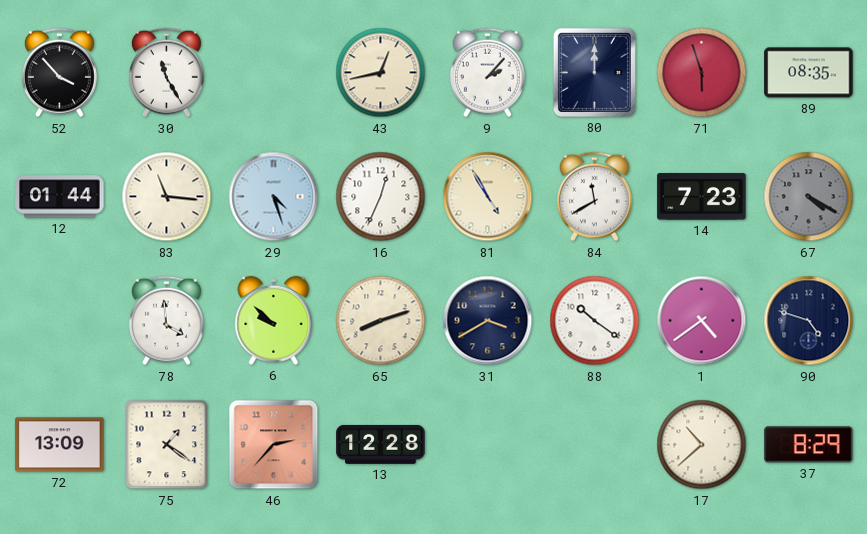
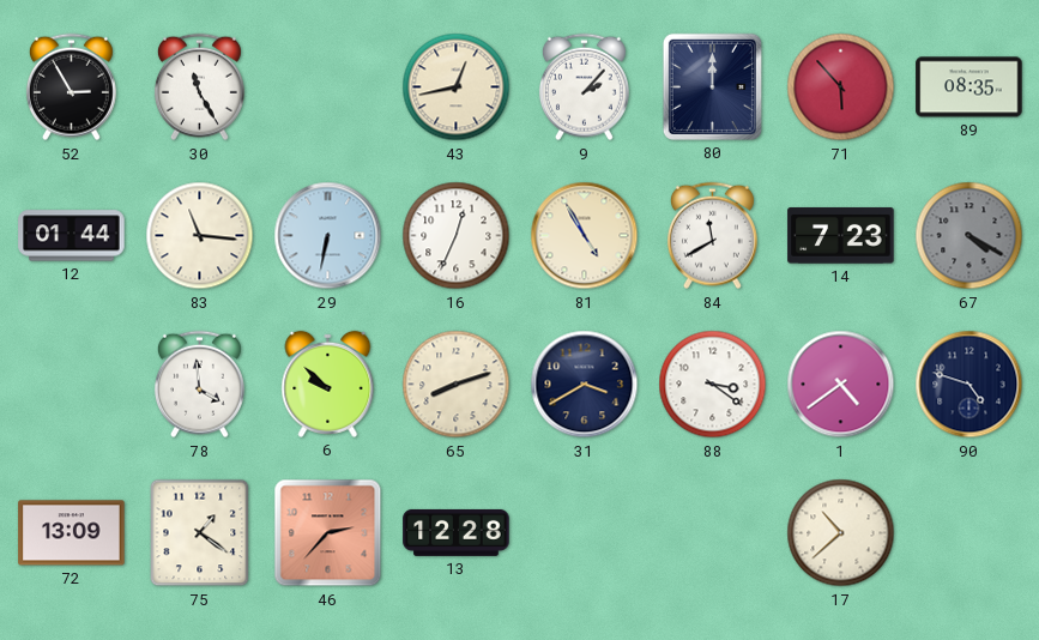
52: 3:53 -> 2:55
71: 5:57 -> 5:53
29: 4:27 -> 6:32
88: 10:21 -> 3:21
37: 8:29 -> none
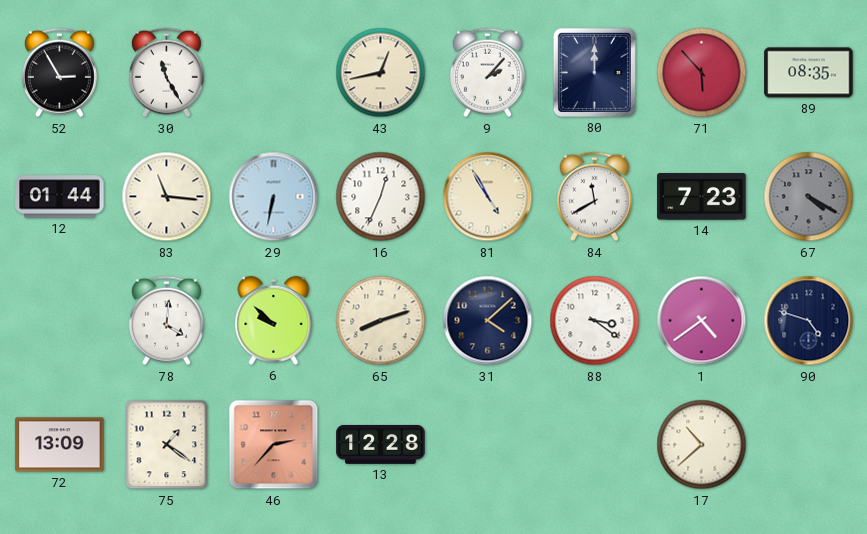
78: 3:59 -> 4:01
31: 3:40 -> 4:08
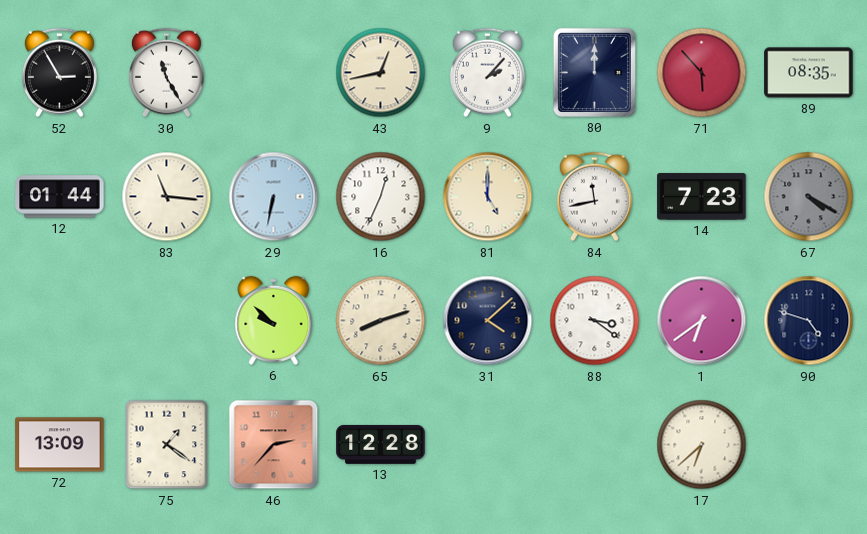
81: 4:55 -> 5:00
84: 11:40 -> 11:43
78: 4:01 -> none
1: 4:39 -> 6:39
17: 10:38 -> 6:38
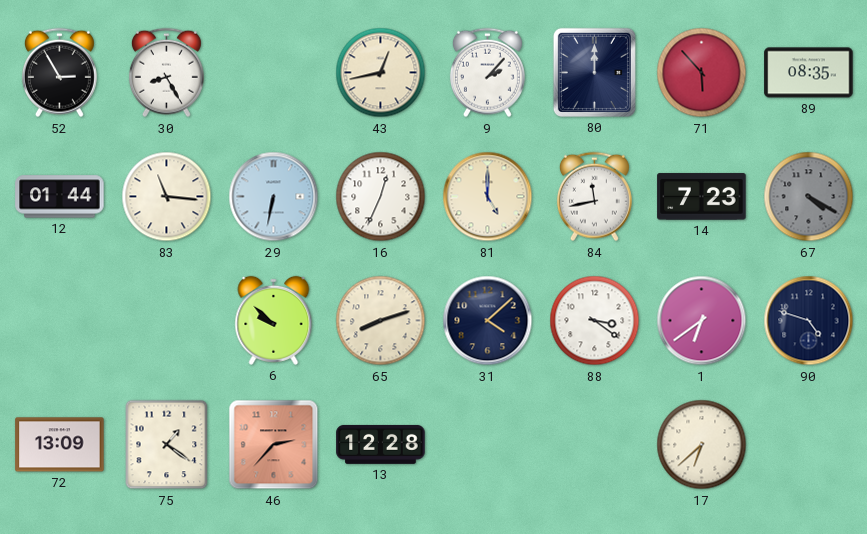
30: 11:25 -> 8:25
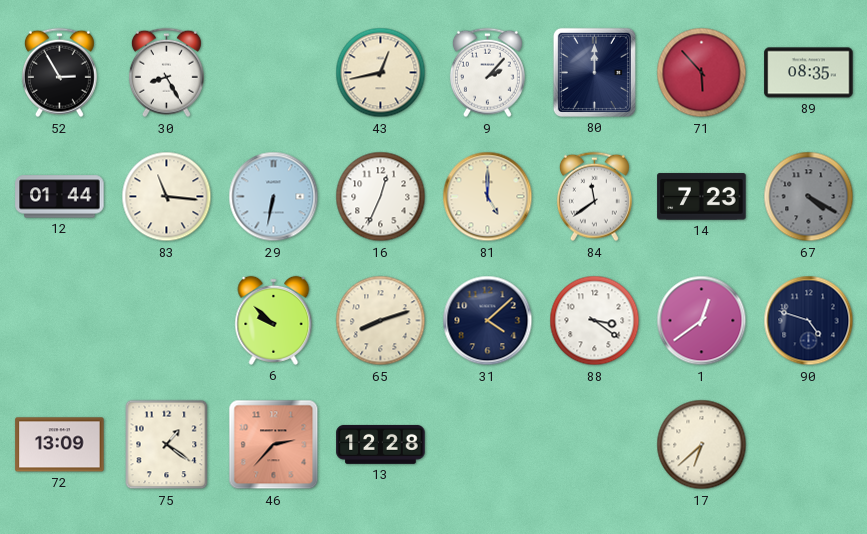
84: 11:43 -> 11:39
1: 6:39 -> 12:39
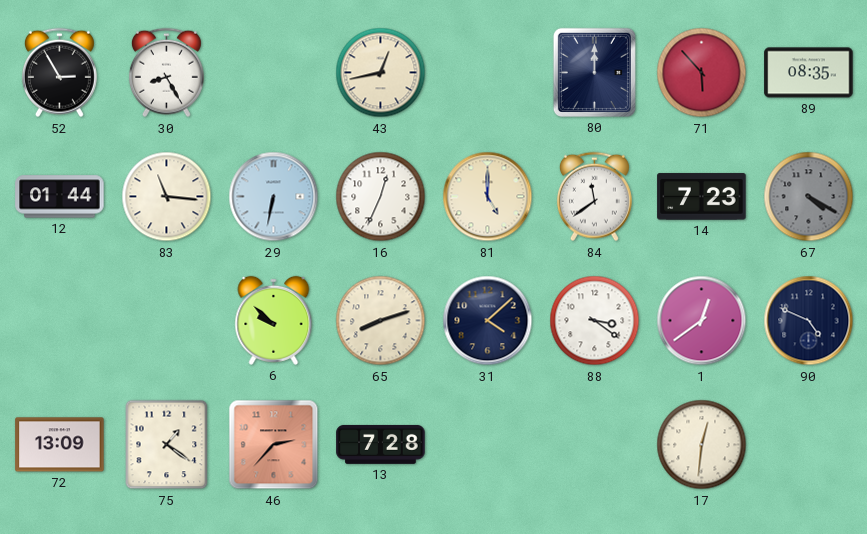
9: 2:07 -> none
90: 4:48 -> 4:49
13: 12:28 -> 7:28
17: 6:38 -> 12:31
